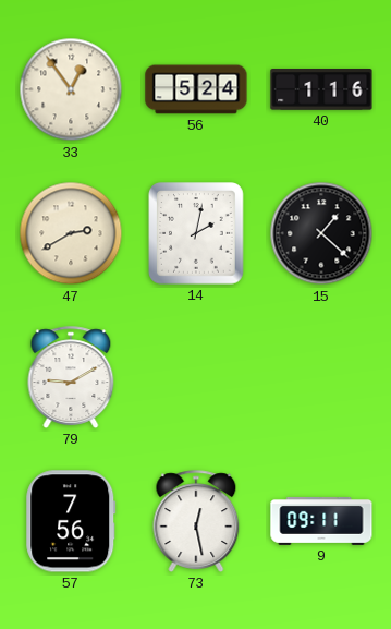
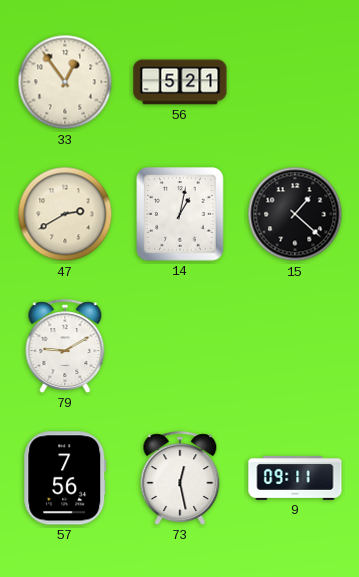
56: 5:24 -> 5:21
40: 1:16 -> none
14: 2:02 -> 1:02
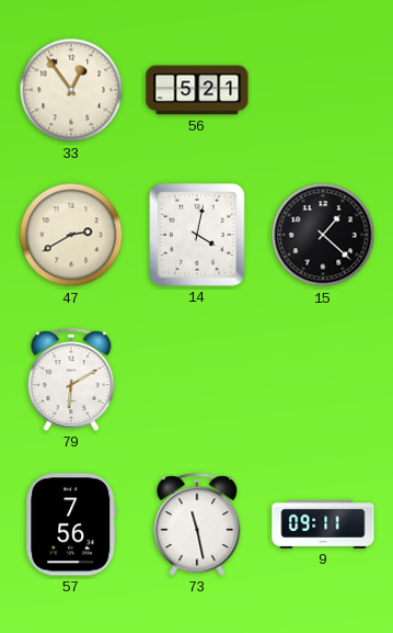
14: 1:02 -> 4:02
79: 9:10 -> 6:10
73: 12:28 -> 11:28
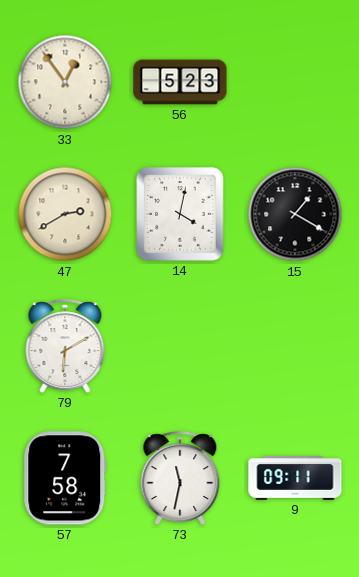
56: 5:21 -> 5:23
15: 1:22 -> 1:20
57: 7:56 -> 7:58
73: 11:28 -> 11:32
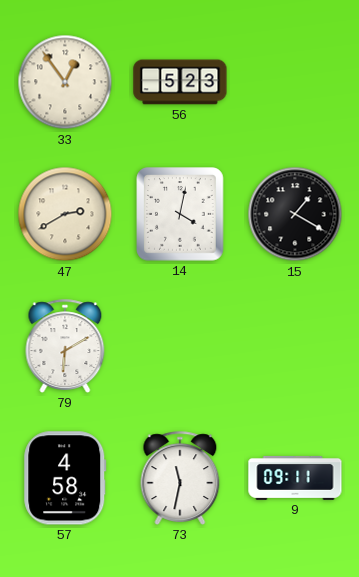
57: 7:58 -> 4:58
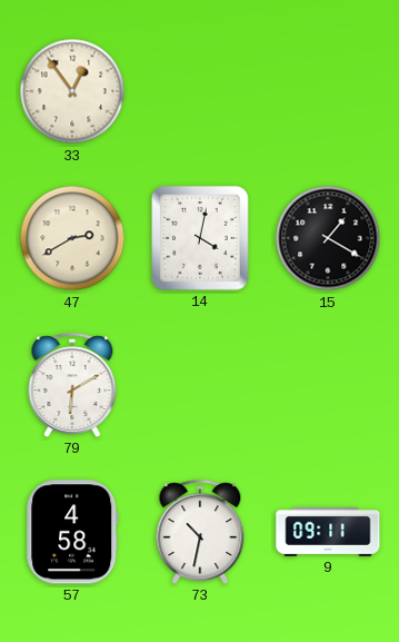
56: 5:23 -> none
73: 11:32 -> 10:32
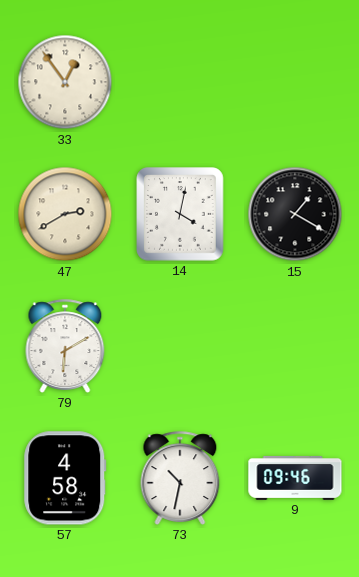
9: 09:11 -> 09:46
